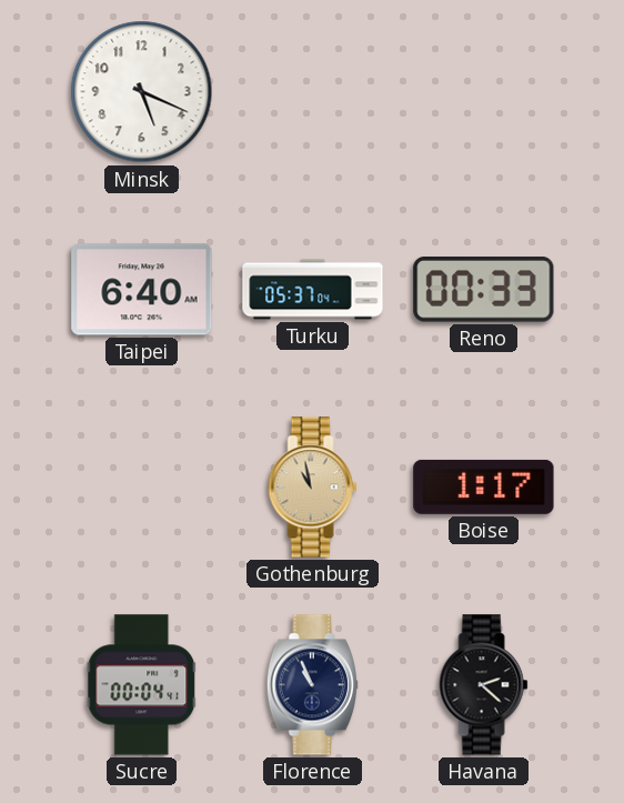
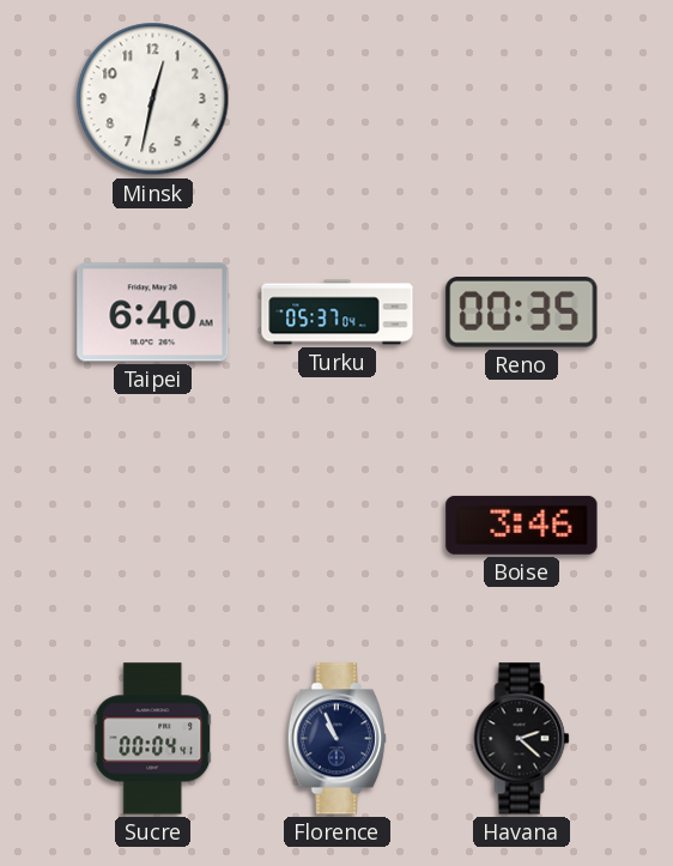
Minsk: 5:19 -> 12:32
Reno: 00:33 -> 00:35
Gothenburg: 10:58 -> none
Boise: 1:17 -> 3:46
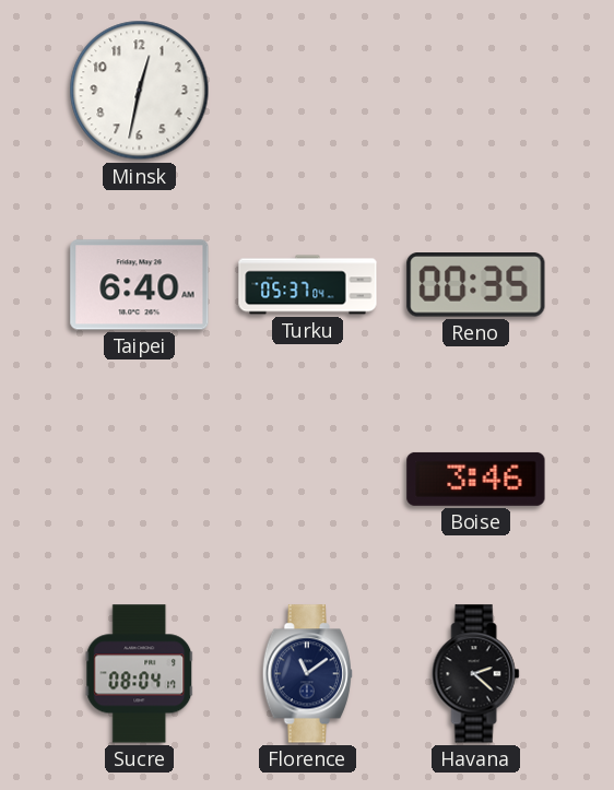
Sucre: 00:04 -> 08:04
Florence: 10:56 -> 11:09
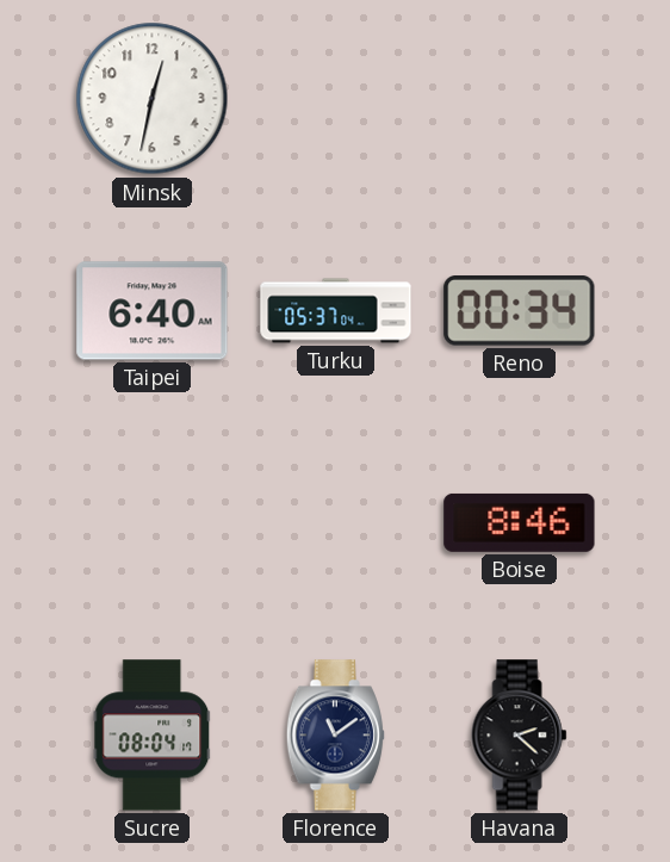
Reno: 00:35 -> 00:34
Boise: 3:46 -> 8:46
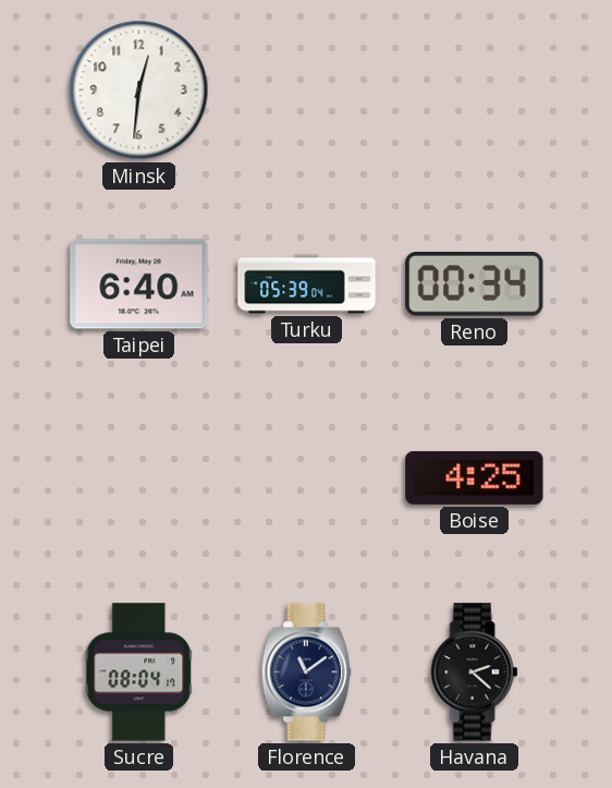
Minsk: 12:32 -> 12:31
Turku: 05:37 -> 05:39
Boise: 8:46 -> 4:25
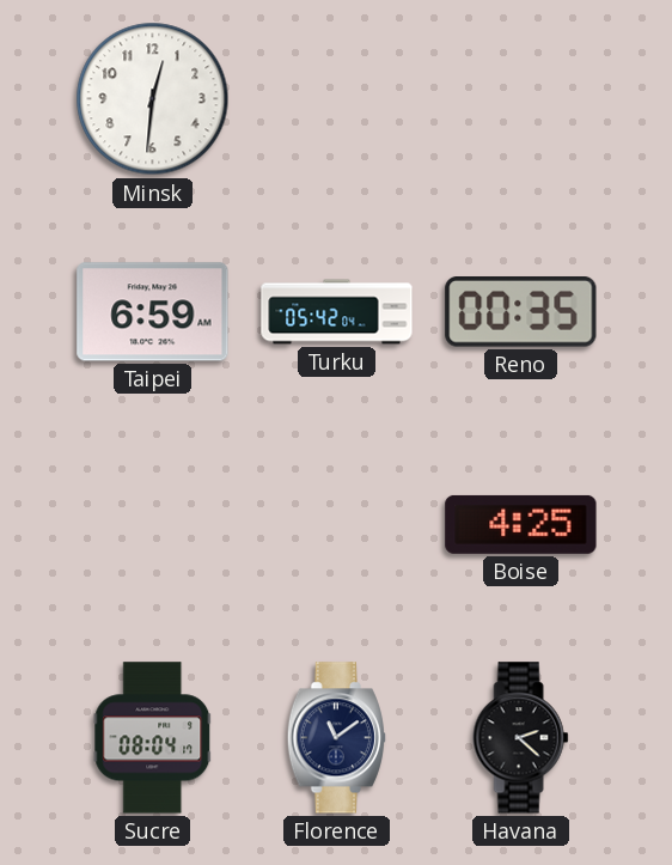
Taipei: 6:40 -> 6:59
Turku: 05:39 -> 05:42
Reno: 00:34 -> 00:35
